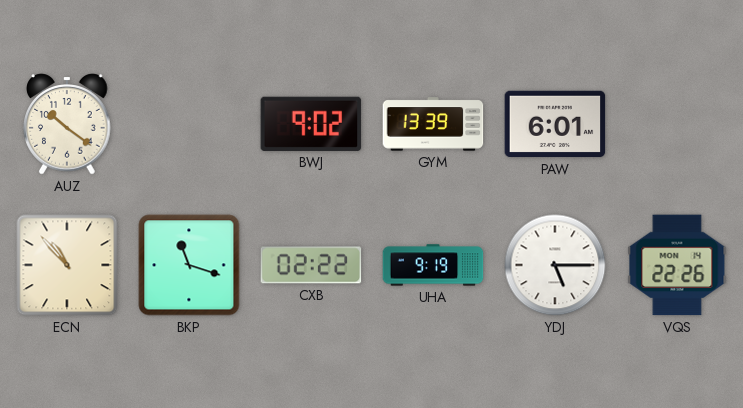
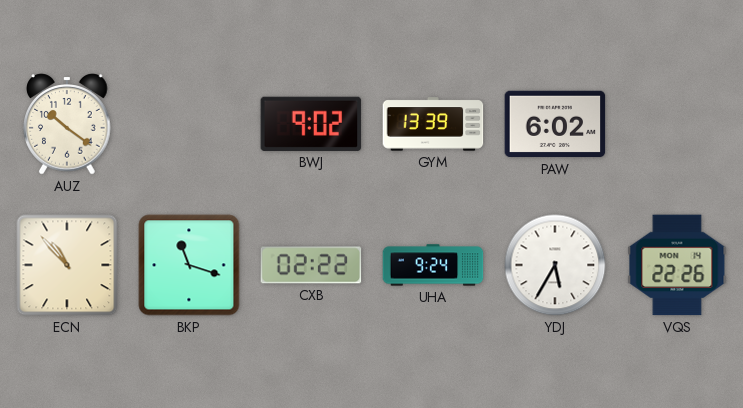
PAW: 6:01 -> 6:02
UHA: 9:19 -> 9:24
YDJ: 5:15 -> 5:35
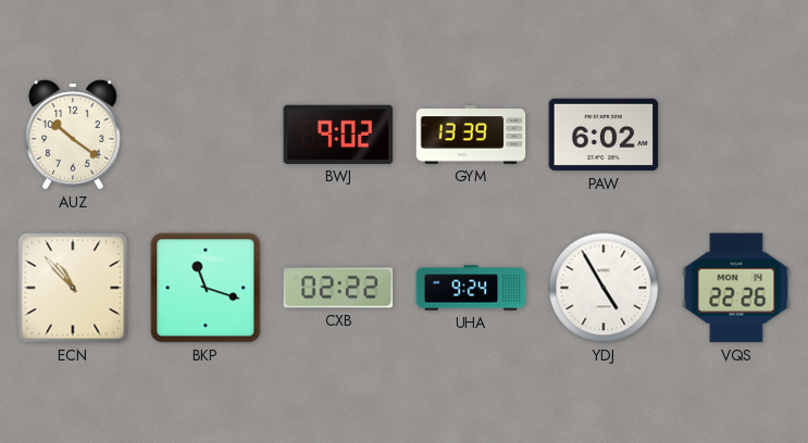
YDJ: 5:35 -> 4:55
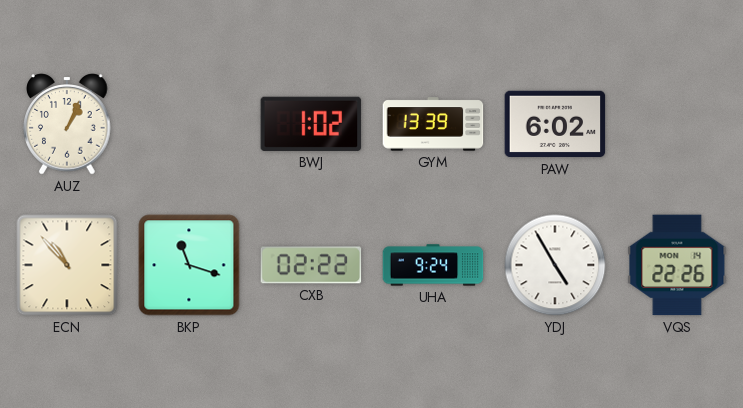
AUZ: 10:21 -> 1:04
BWJ: 9:02 -> 1:02
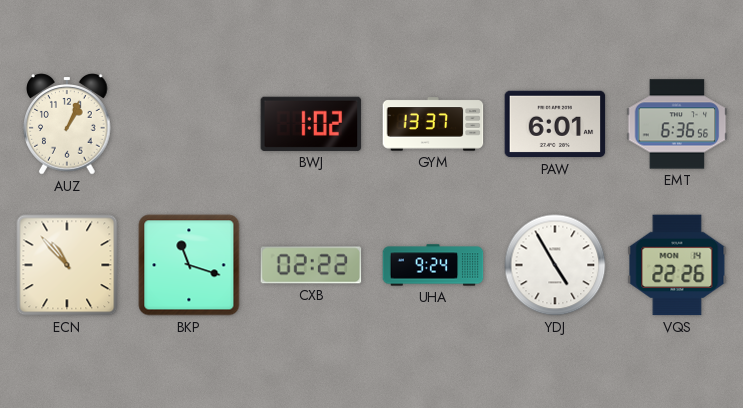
GYM: 13:39 -> 13:37
PAW: 6:02 -> 6:01
EMT: none -> 6:36
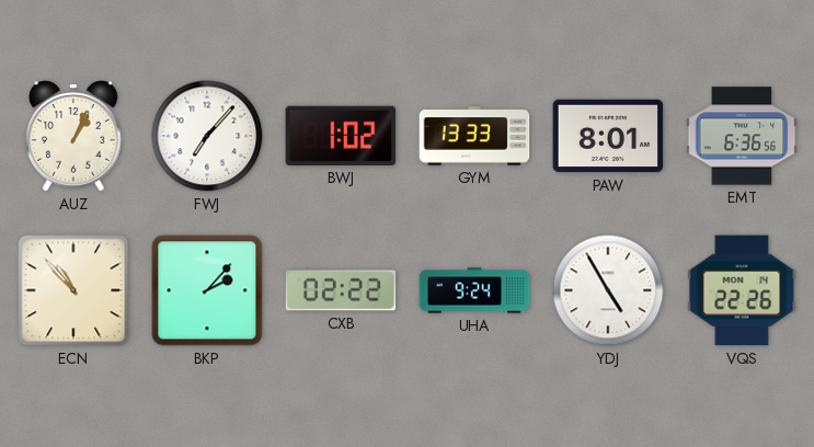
FWJ: none -> 7:07
GYM: 13:37 -> 13:33
PAW: 6:01 -> 8:01
BKP: 11:18 -> 2:07
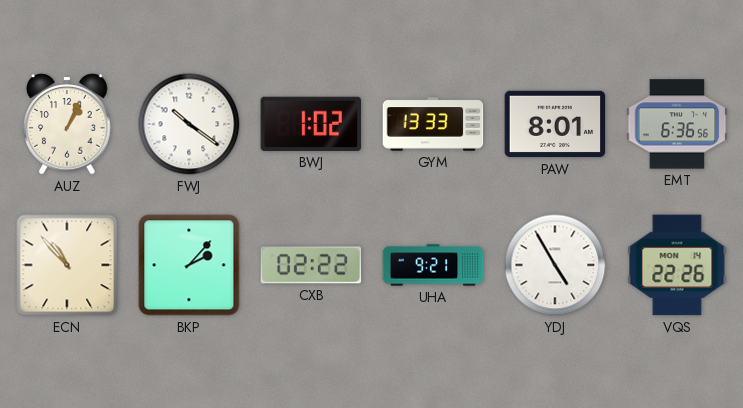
FWJ: 7:07 -> 10:21
UHA: 9:24 -> 9:21
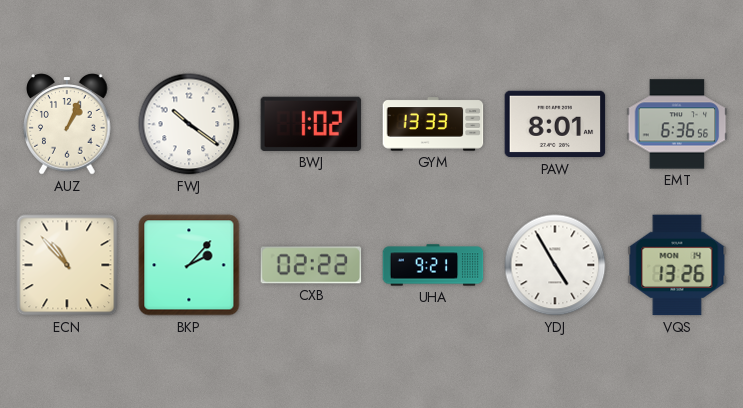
VQS: 22:26 -> 13:26
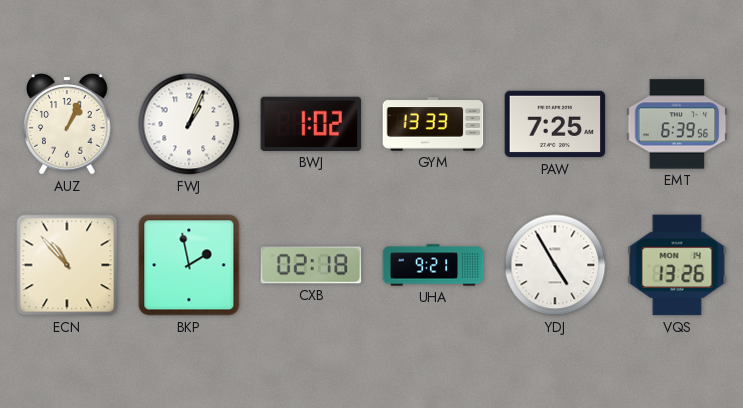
FWJ: 10:21 -> 1:04
PAW: 8:01 -> 7:25
EMT: 6:36 -> 6:39
BKP: 2:07 -> 1:58
CXB: 02:22 -> 02:18
